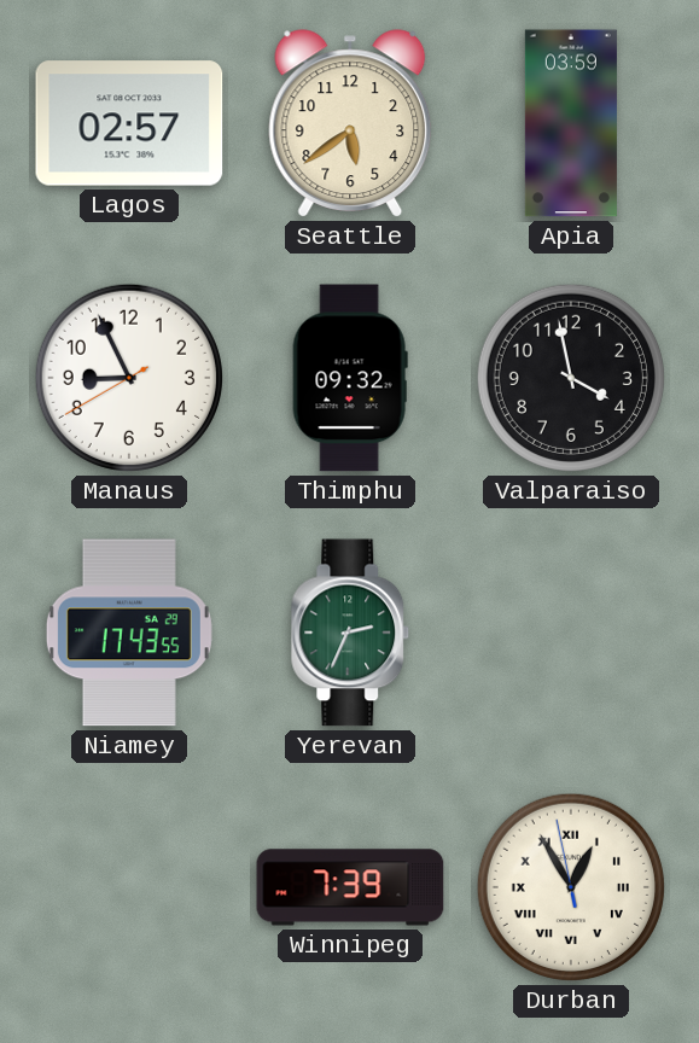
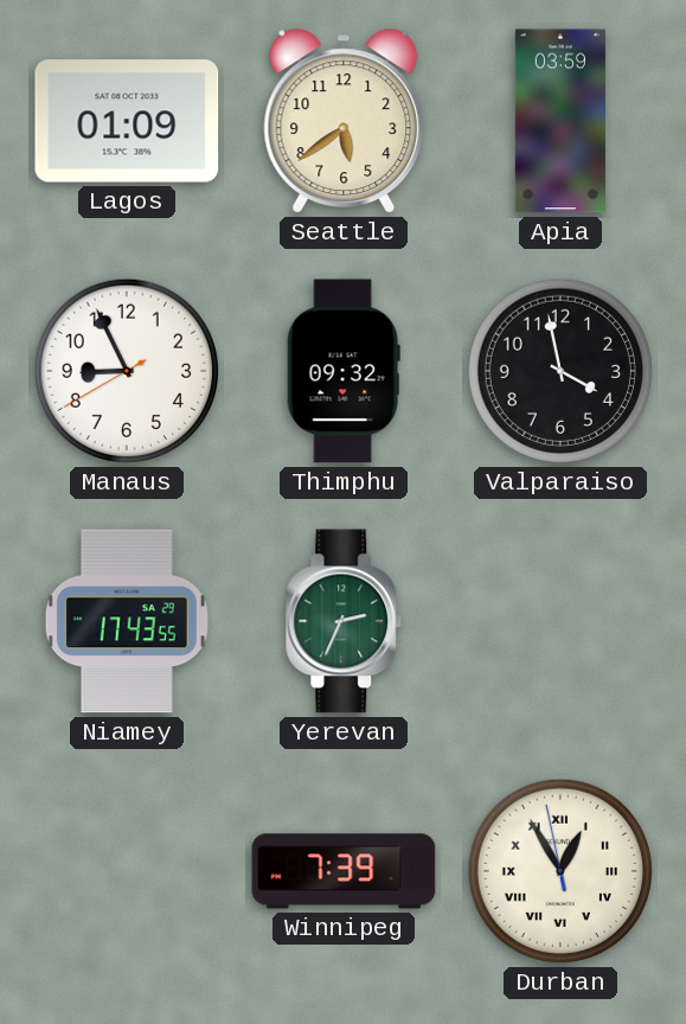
Lagos: 02:57 -> 01:09
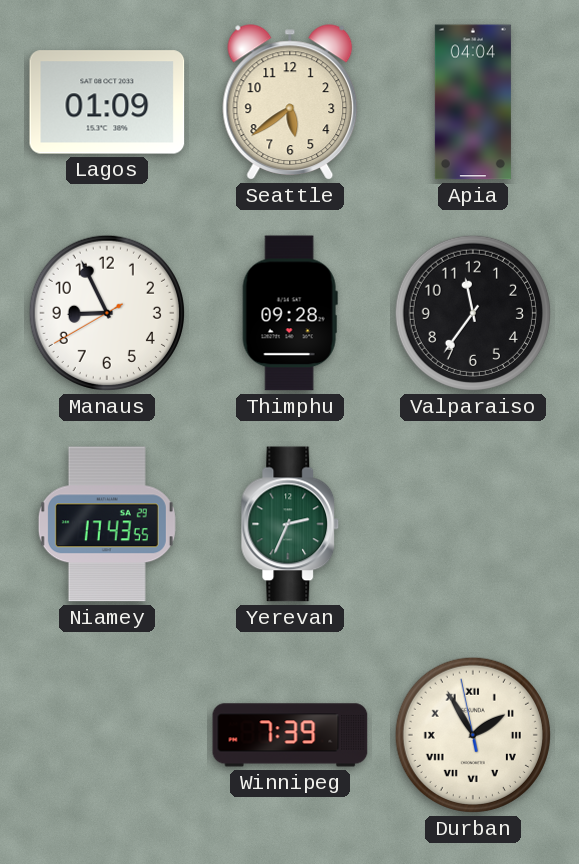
Apia: 03:59 -> 04:04
Thimphu: 09:32 -> 09:28
Valparaiso: 3:58 -> 11:36
Durban: 12:54 -> 1:54
